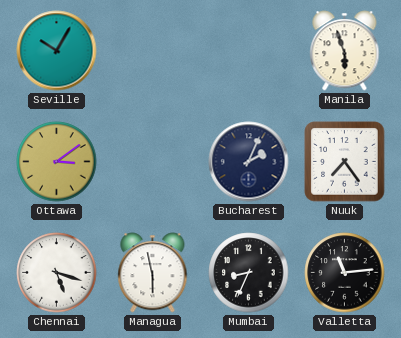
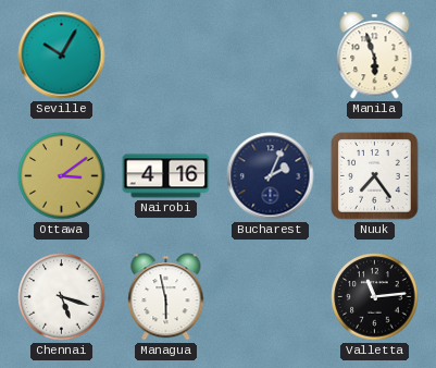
Nairobi: none -> 4:16
Mumbai: 8:34 -> none
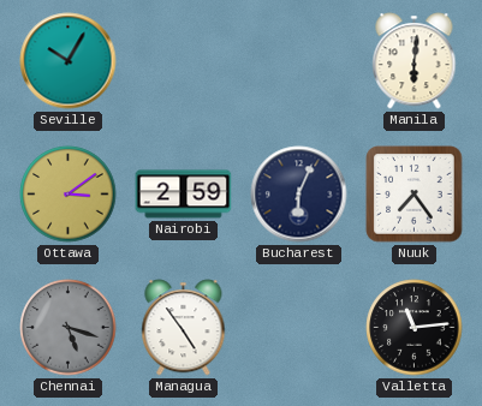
Manila: 5:57 -> 6:01
Nairobi: 4:16 -> 2:59
Bucharest: 2:04 -> 6:04
Chennai dial: white -> grey
Managua: 5:58 -> 4:54
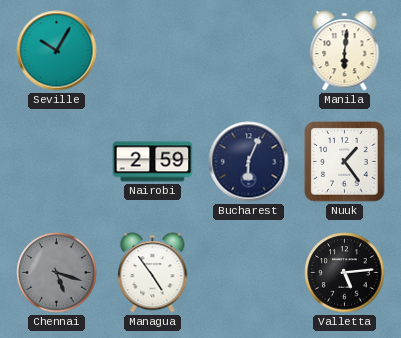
Ottawa: 3:09 -> none
Nuuk: 7:24 -> 1:24
Valletta: 11:14 -> 5:14
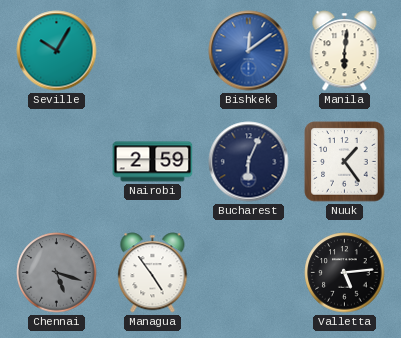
Bishkek: none -> 12:09
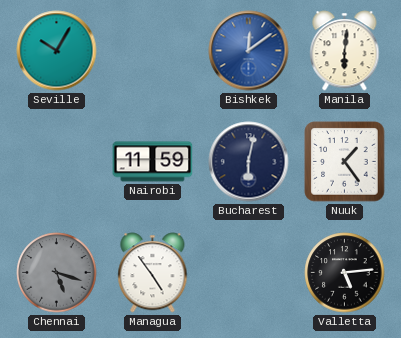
Nairobi: 2:59 -> 11:59
Bucharest: 6:04 -> 6:02
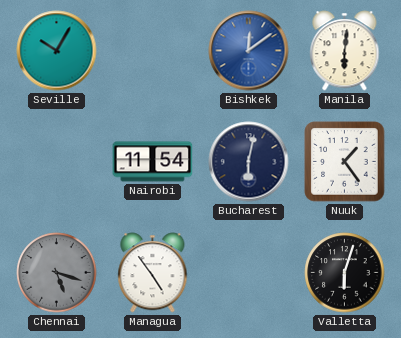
Nairobi: 11:59 -> 11:54
Valletta: 5:14 -> 6:03
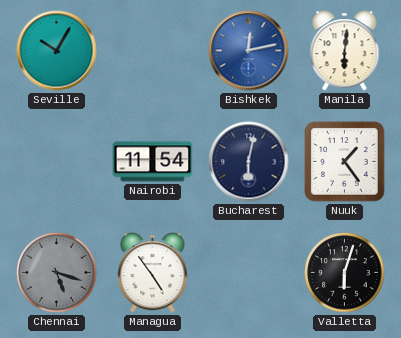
Bishkek: 12:09 -> 12:13
